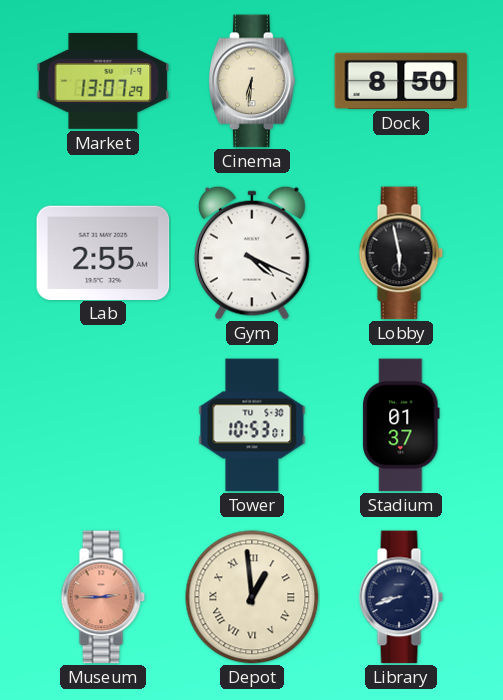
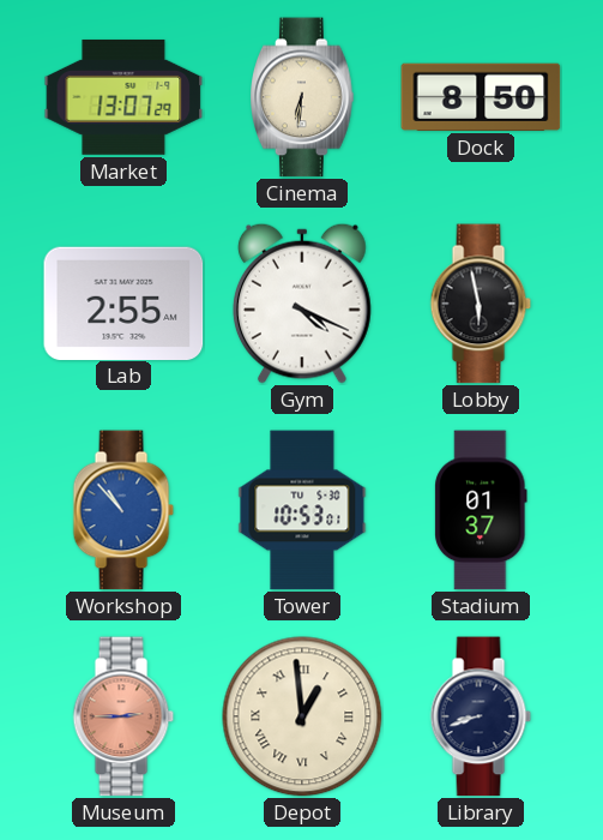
Workshop: none -> 10:53
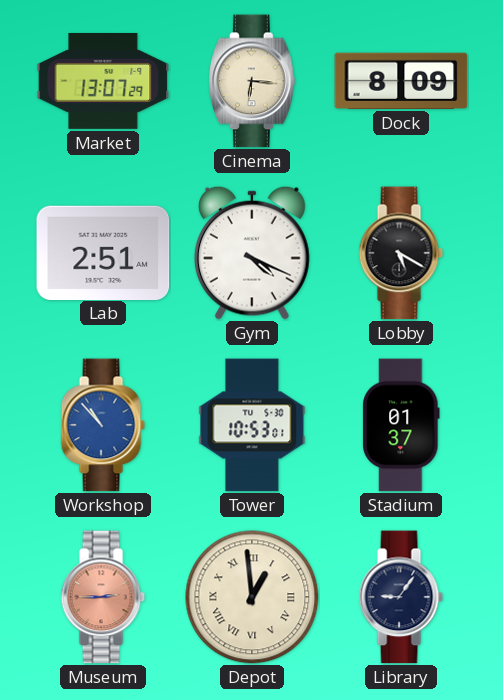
Cinema: 6:31 -> 6:16
Dock: 8:50 -> 8:09
Lab: 2:55 -> 2:51
Lobby: 5:58 -> 5:20
Library: 8:42 -> 9:06
